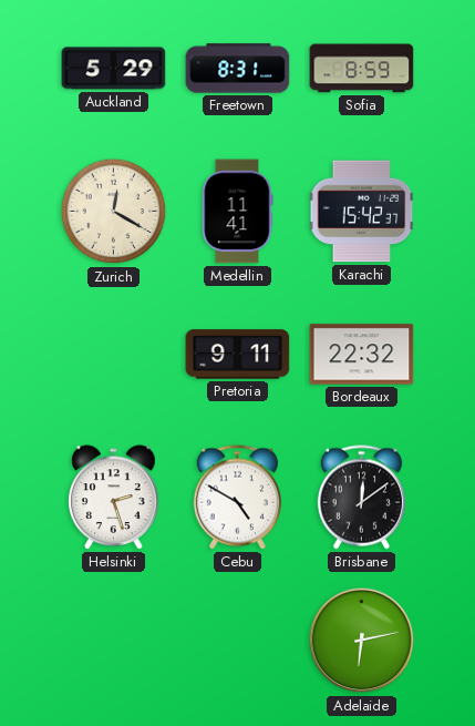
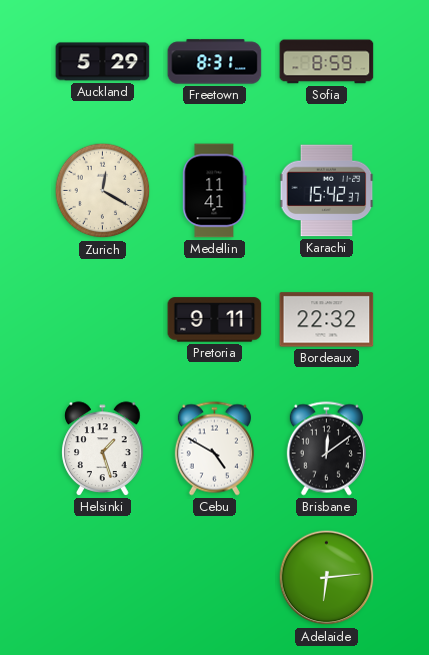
Helsinki: 2:27 -> 1:27
Adelaide: 6:13 -> 6:14
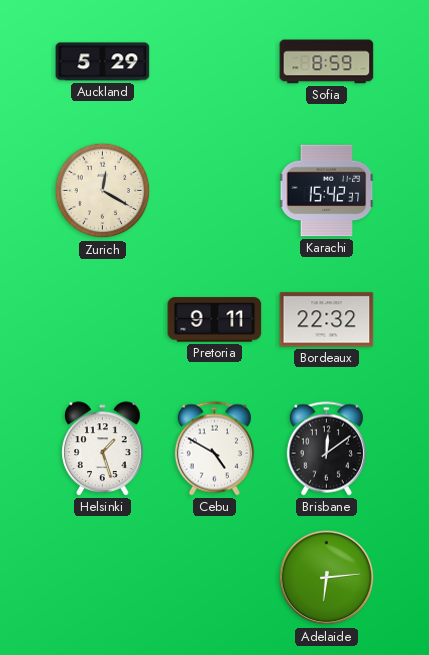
Freetown: 8:31 -> none
Medellin: 11:41 -> none
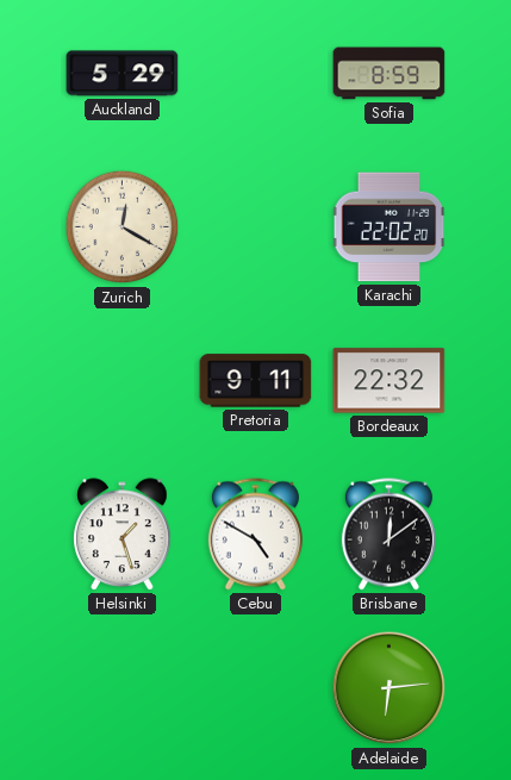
Karachi: 15:42 -> 22:02
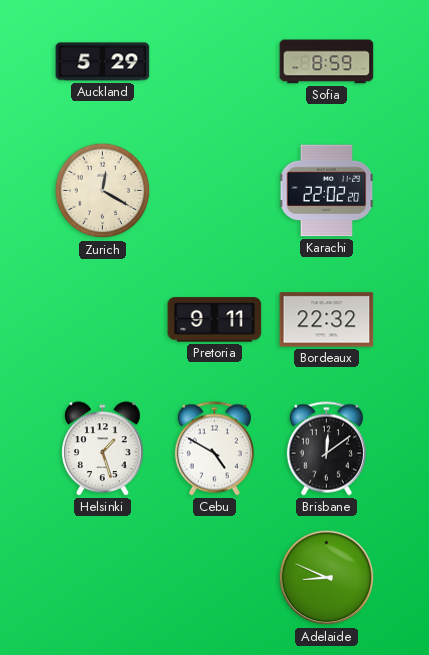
Adelaide: 6:14 -> 8:49
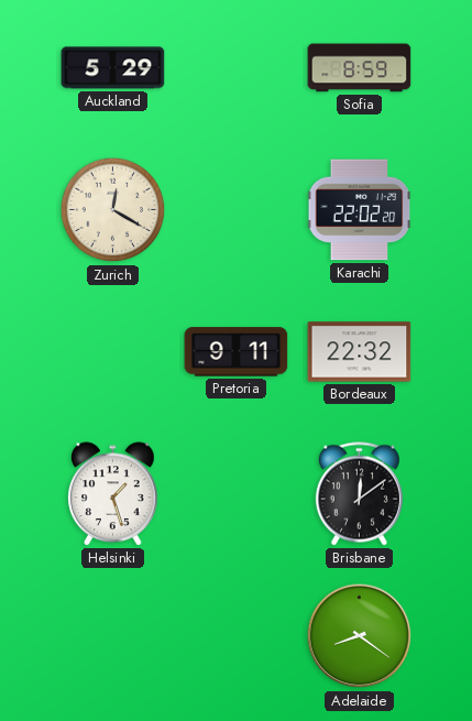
Cebu: 4:50 -> none
Adelaide: 8:49 -> 8:21
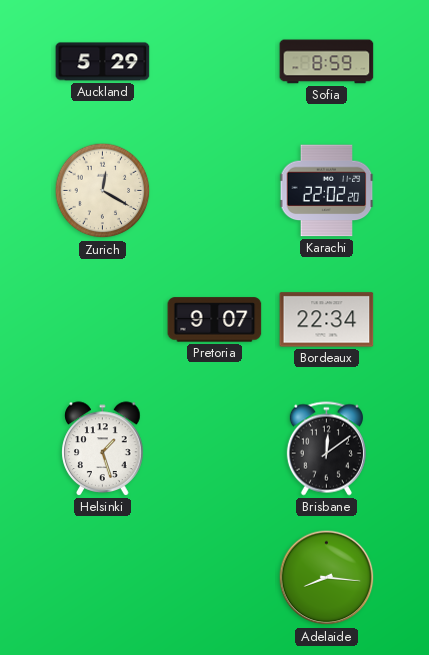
Pretoria: 9:11 -> 9:07
Bordeaux: 22:32 -> 22:34
Adelaide: 8:21 -> 8:16
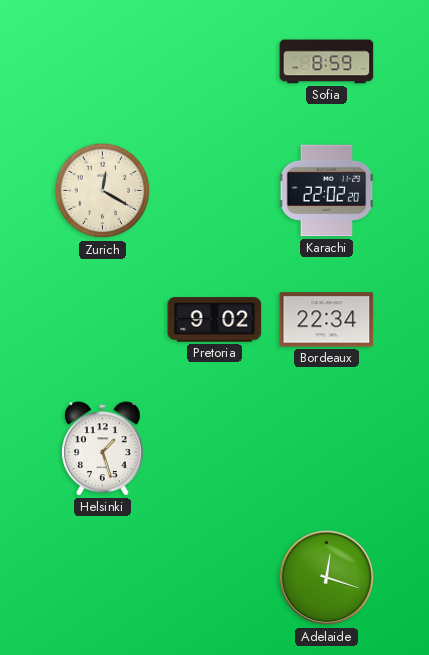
Auckland: 5:29 -> none
Pretoria: 9:07 -> 9:02
Brisbane: 12:09 -> none
Adelaide: 8:16 -> 12:18
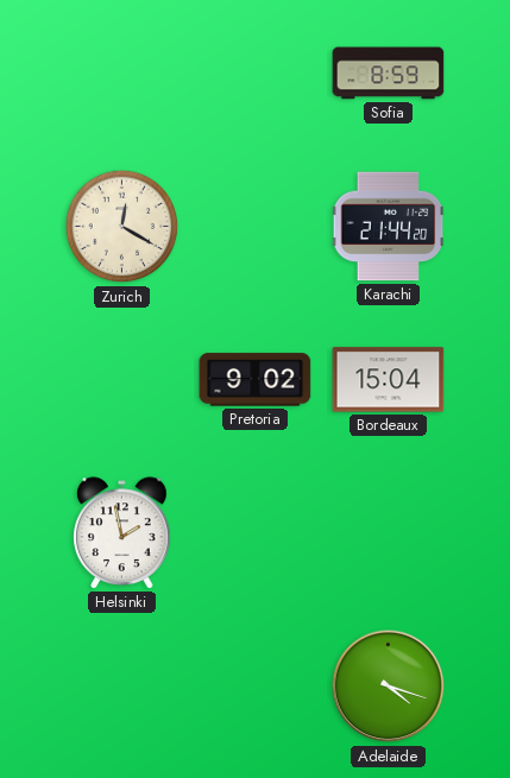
Karachi: 22:02 -> 21:44
Bordeaux: 22:34 -> 15:04
Helsinki: 1:27 -> 1:58
Adelaide: 12:18 -> 4:18
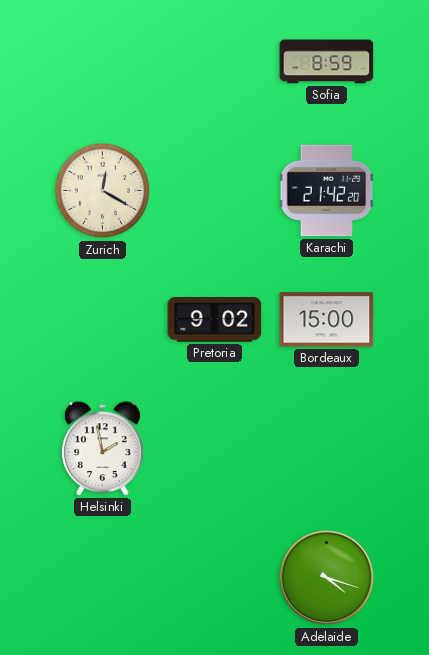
Karachi: 21:44 -> 21:42
Bordeaux: 15:04 -> 15:00
